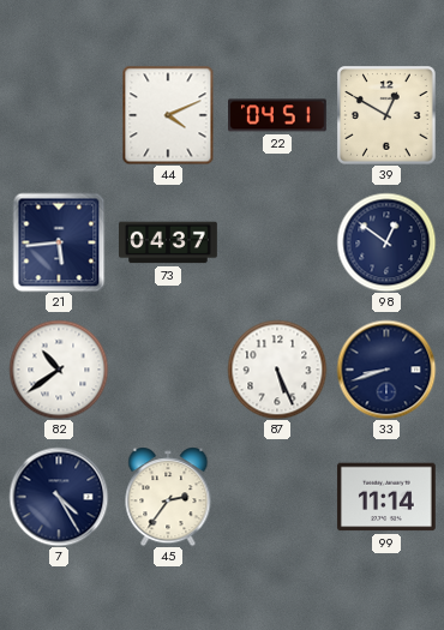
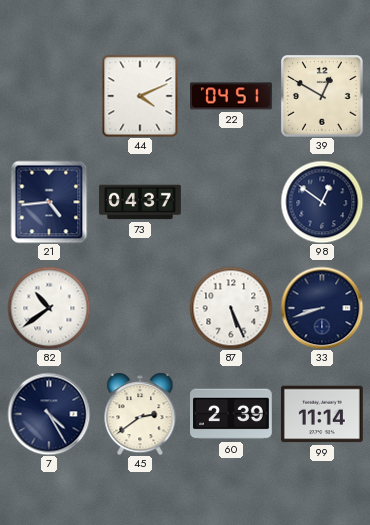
21: 5:44 -> 4:44
45: 2:36 -> 2:39
60: none -> 2:39
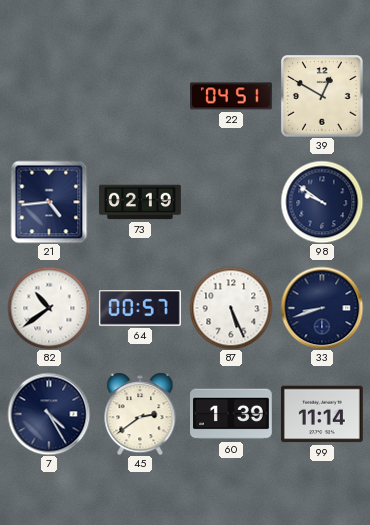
44: 4:11 -> none
73: 04:37 -> 02:19
98: 12:51 -> 9:51
64: none -> 00:57
60: 2:39 -> 1:39
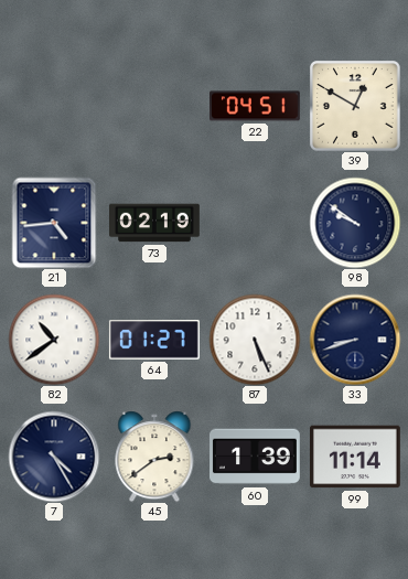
64: 00:57 -> 01:27
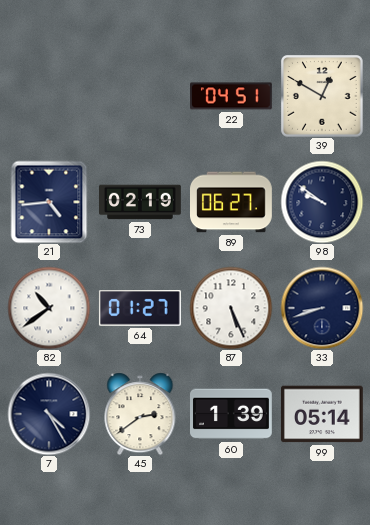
89: none -> 06:27
99: 11:14 -> 05:14
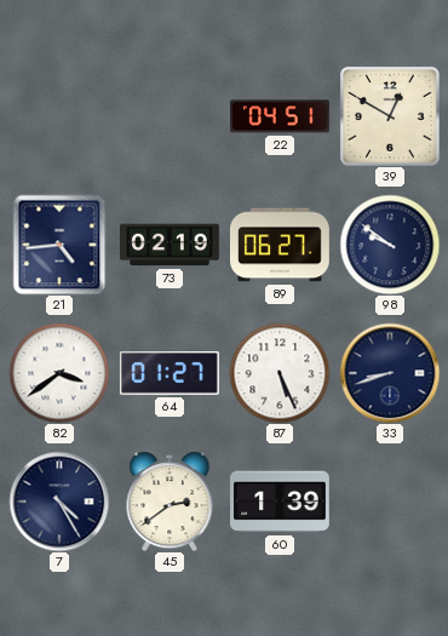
82: 10:39 -> 3:39
99: 05:14 -> none
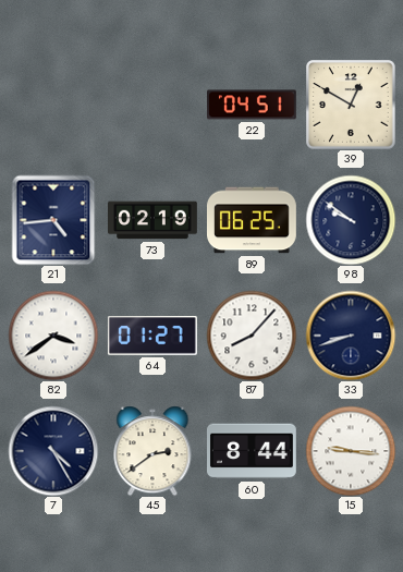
89: 06:27 -> 06:25
87: 5:26 -> 8:07
60: 1:39 -> 8:44
15: none -> 9:16
